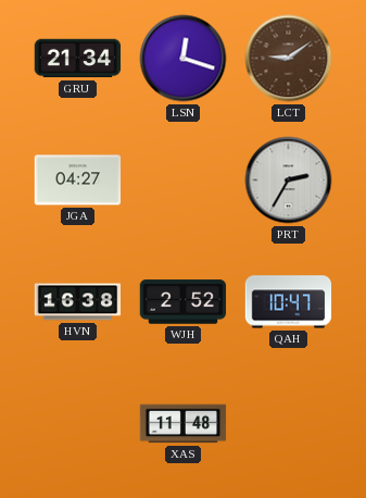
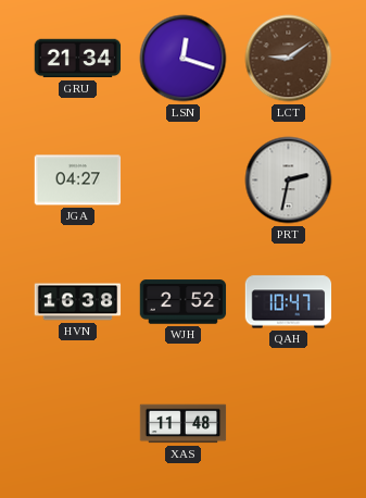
PRT: 2:35 -> 2:32
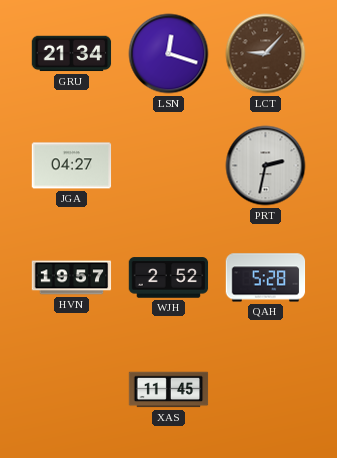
LCT: 9:09 -> 9:07
HVN: 16:38 -> 19:57
QAH: 10:47 -> 5:28
XAS: 11:48 -> 11:45
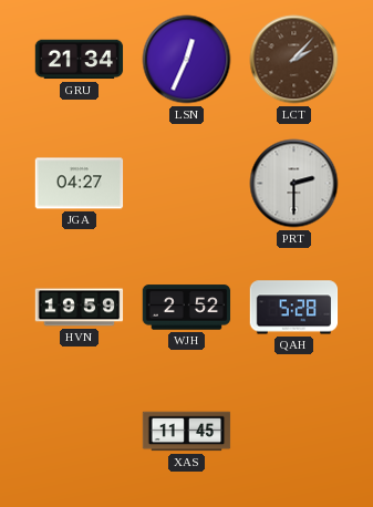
LSN: 12:18 -> 12:34
LCT: 9:07 -> 2:07
PRT: 2:32 -> 2:30
HVN: 19:57 -> 19:59
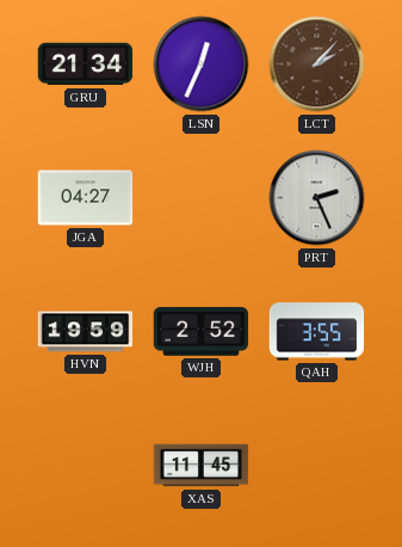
PRT: 2:30 -> 2:26
QAH: 5:28 -> 3:55
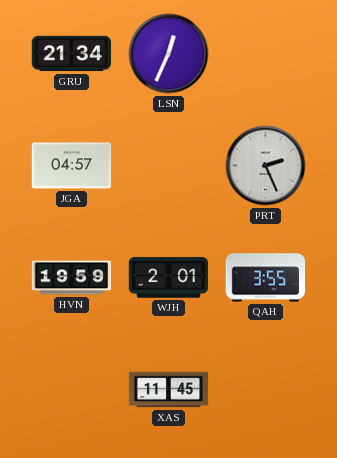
LCT: 2:07 -> none
JGA: 04:27 -> 04:57
WJH: 2:52 -> 2:01
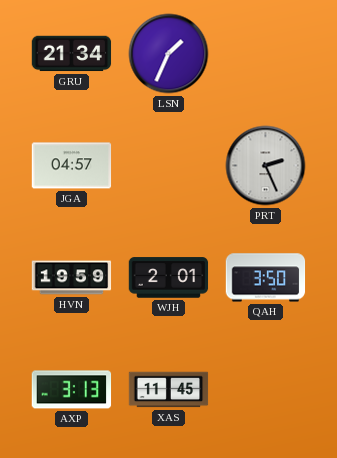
LSN: 12:34 -> 1:34
QAH: 3:55 -> 3:50
AXP: none -> 3:13
